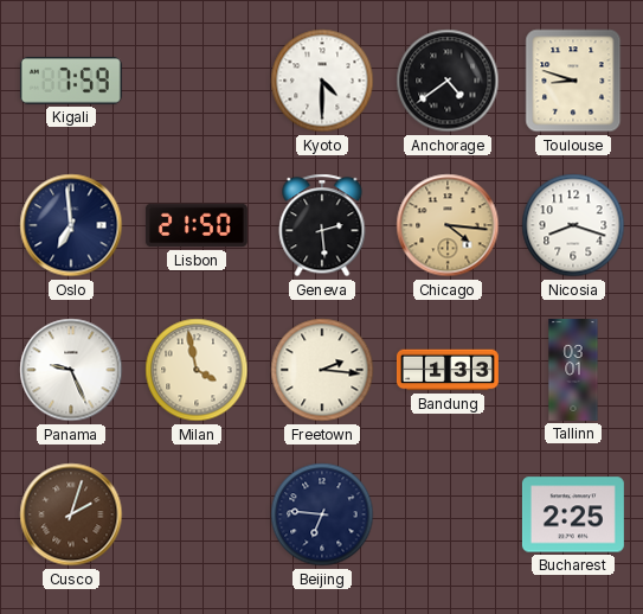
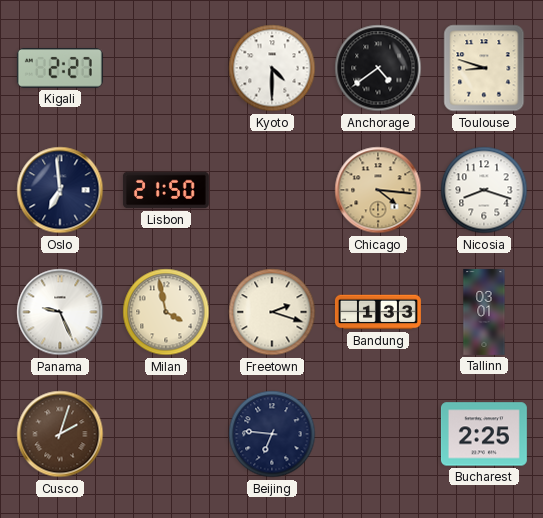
Kigali: 7:59 -> 2:27
Geneva: 2:29 -> none
Freetown: 2:16 -> 2:18
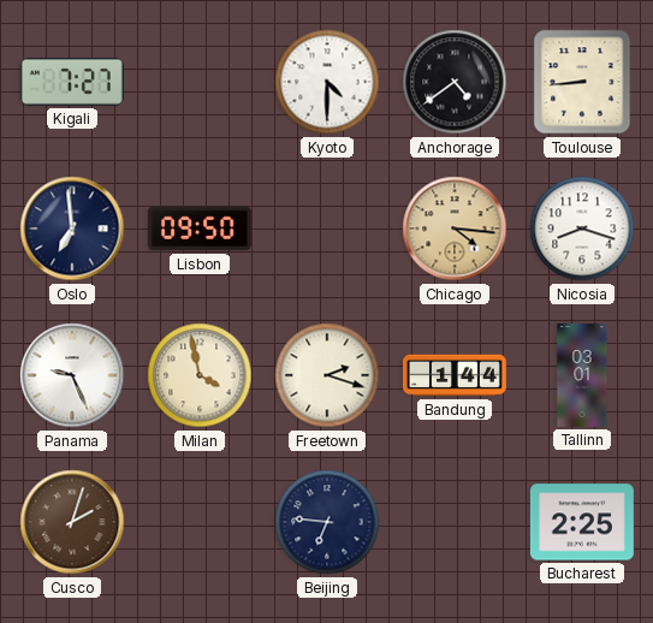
Kigali: 2:27 -> 7:27
Toulouse: 8:48 -> 8:44
Lisbon: 21:50 -> 09:50
Bandung: 1:33 -> 1:44
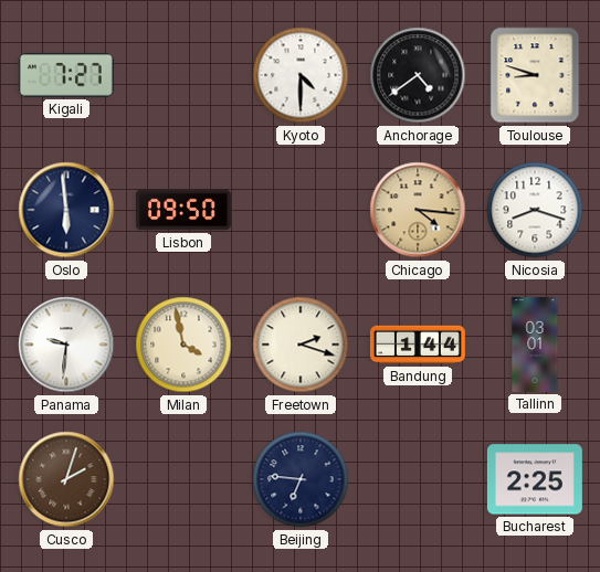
Toulouse: 8:44 -> 8:48
Oslo: 6:59 -> 5:59
Panama: 9:26 -> 9:31
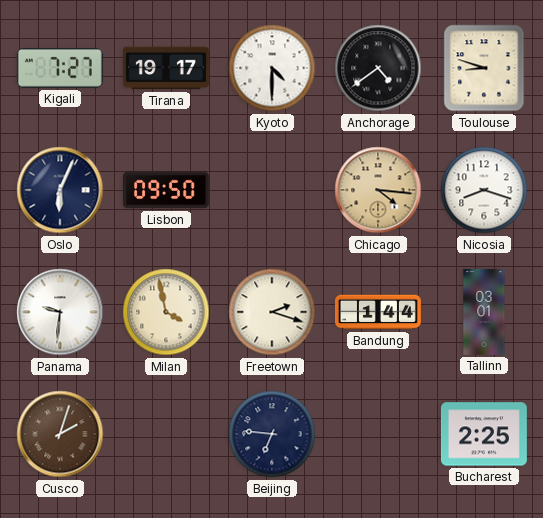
Tirana: none -> 19:17
Oslo: 5:59 -> 6:04
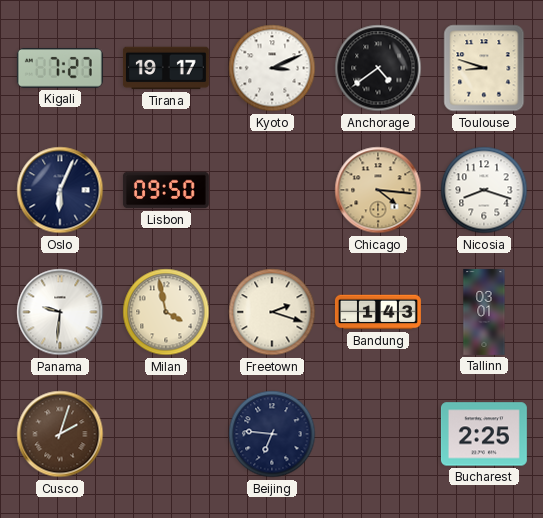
Kyoto: 4:30 -> 3:11
Bandung: 1:44 -> 1:43
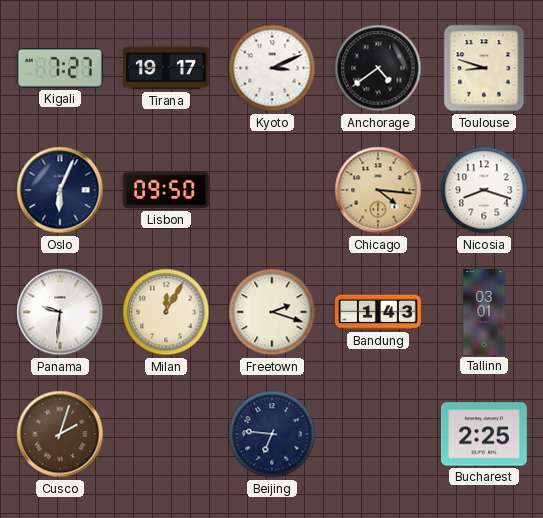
Milan: 3:58 -> 12:05
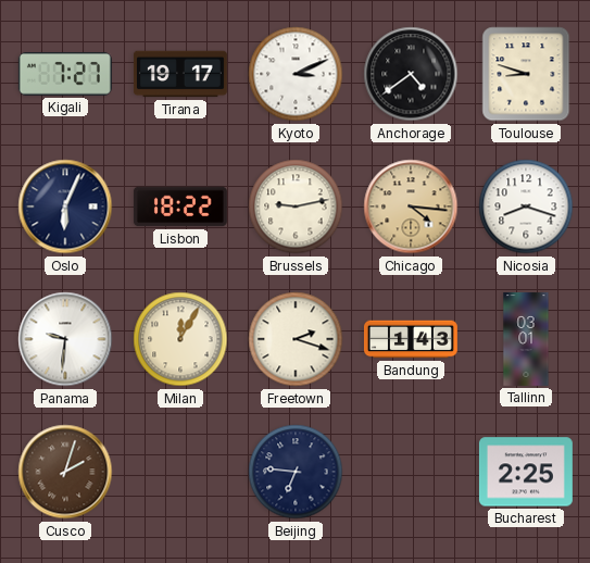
Lisbon: 09:50 -> 18:22
Brussels: none -> 9:13
